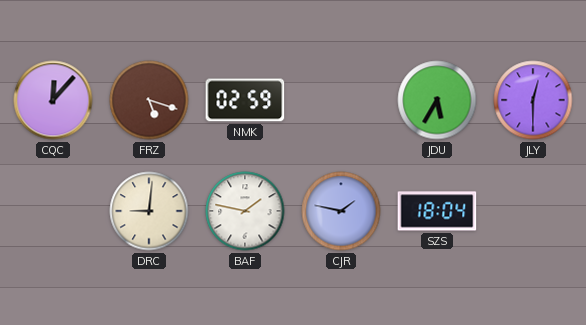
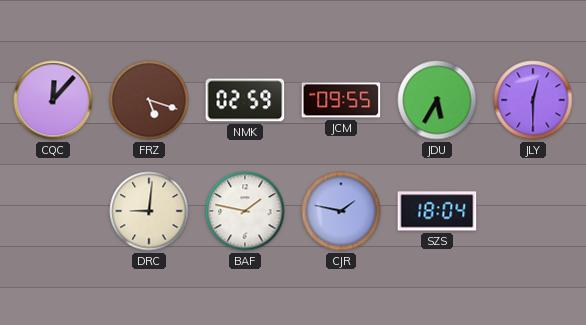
JCM: none -> 09:55
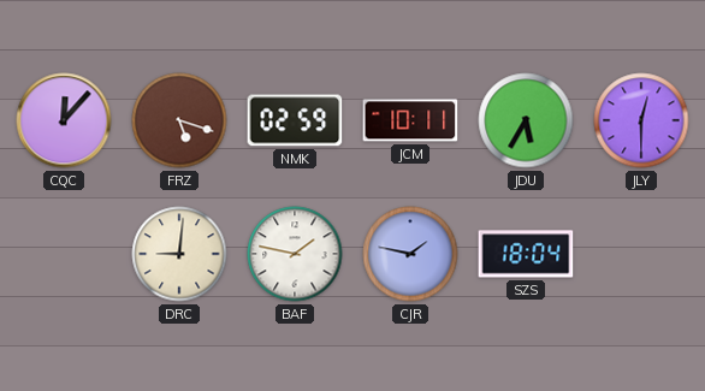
JCM: 09:55 -> 10:11
